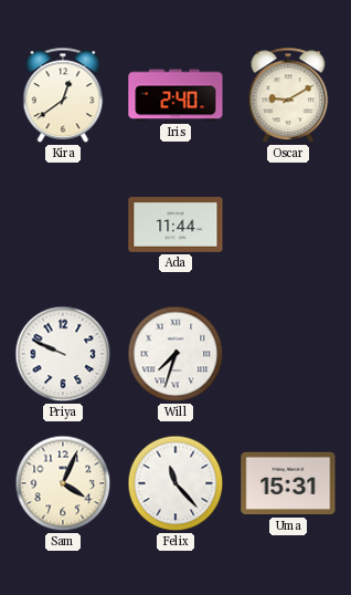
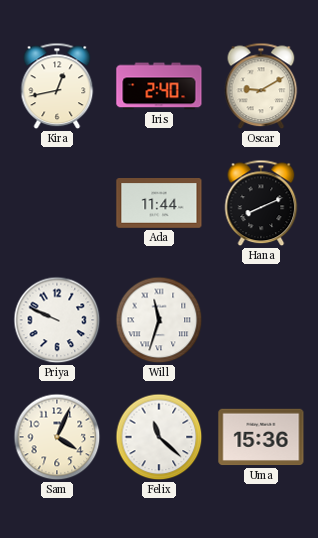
Kira: 12:39 -> 12:43
Hana: none -> 8:11
Will: 7:33 -> 11:33
Felix: 11:23 -> 11:22
Uma: 15:31 -> 15:36
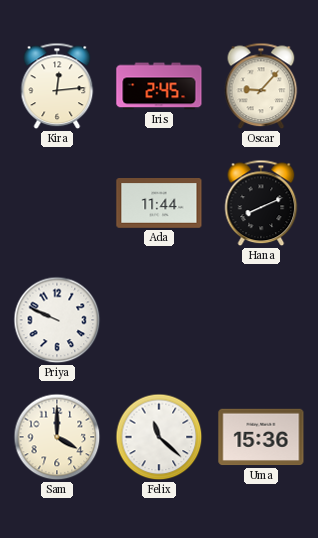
Kira: 12:43 -> 12:14
Iris: 2:40 -> 2:45
Oscar: 9:10 -> 9:07
Will: 11:33 -> none
Sam: 4:04 -> 4:00
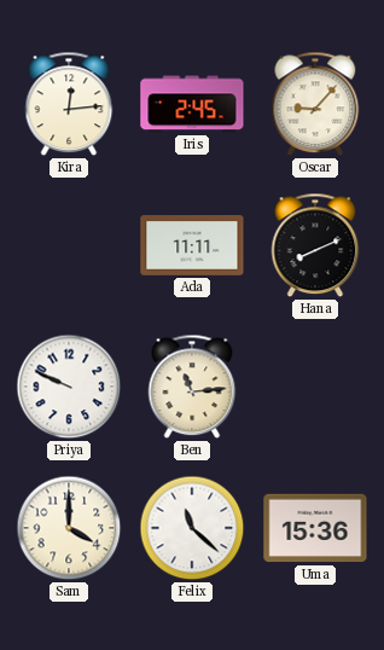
Ada: 11:44 -> 11:11
Ben: none -> 11:14
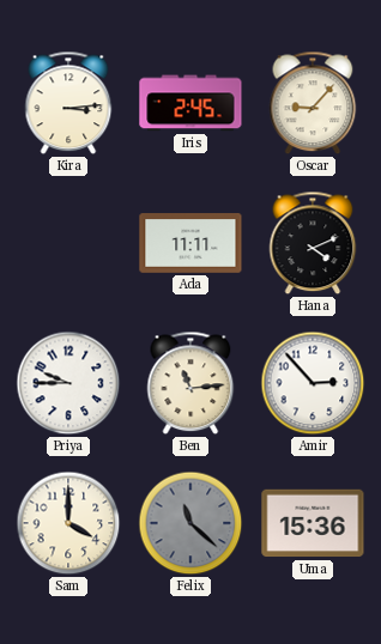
Kira: 12:14 -> 3:14
Hana: 8:11 -> 4:11
Priya: 9:49 -> 9:45
Amir: none -> 2:53
Felix dial: white -> grey
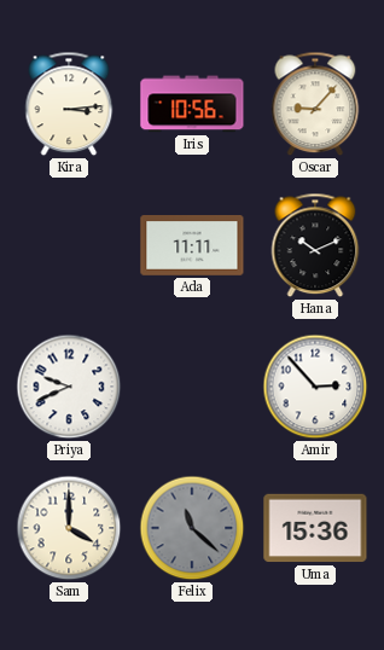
Iris: 2:45 -> 10:56
Hana: 4:11 -> 10:11
Priya: 9:45 -> 9:41
Ben: 11:14 -> none
